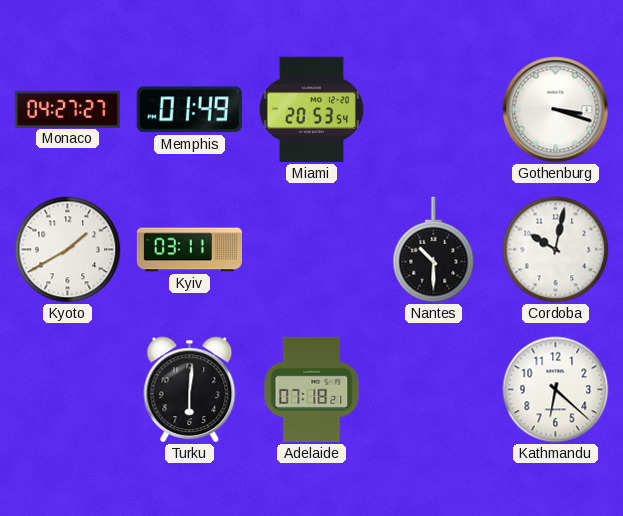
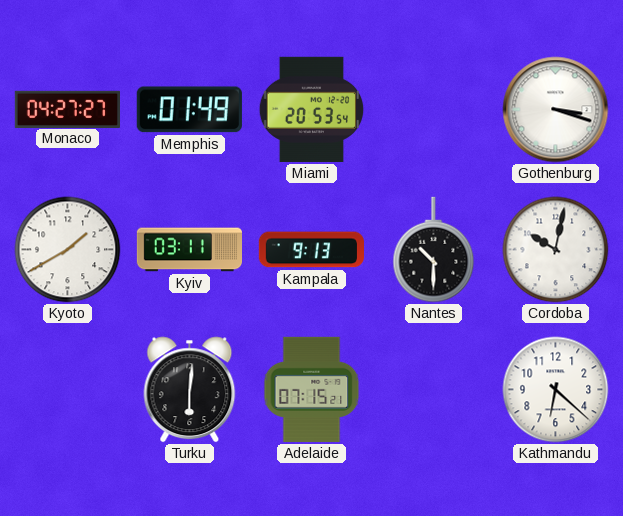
Kampala: none -> 9:13
Adelaide: 07:18 -> 07:15
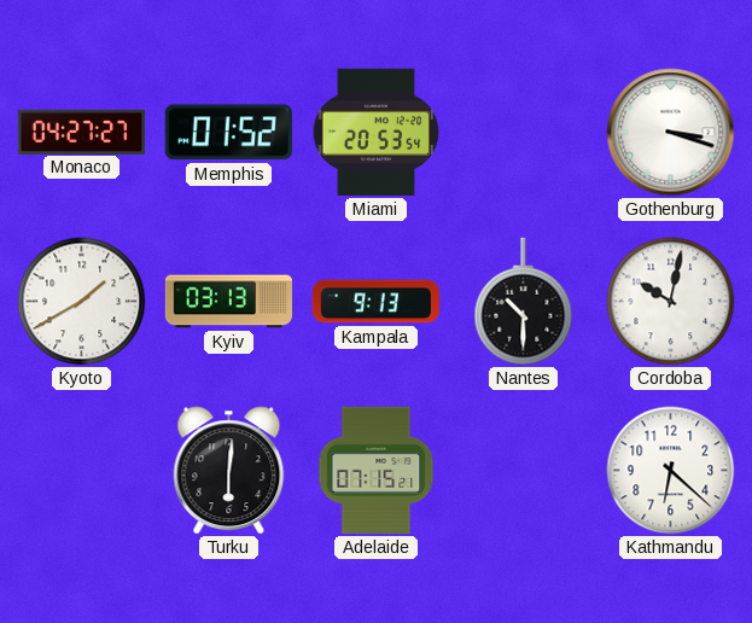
Memphis: 01:49 -> 01:52
Kyiv: 03:11 -> 03:13
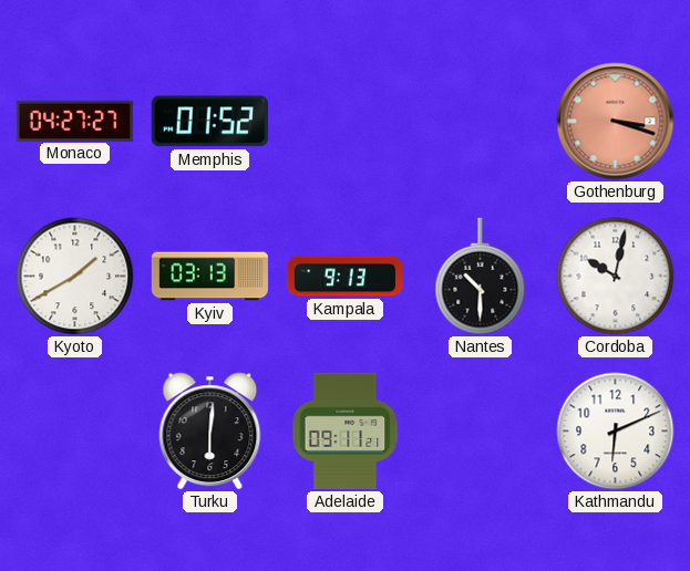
Miami: 20:53 -> none
Gothenburg dial: white -> salmon
Adelaide: 07:15 -> 09:11
Kathmandu: 6:22 -> 6:11
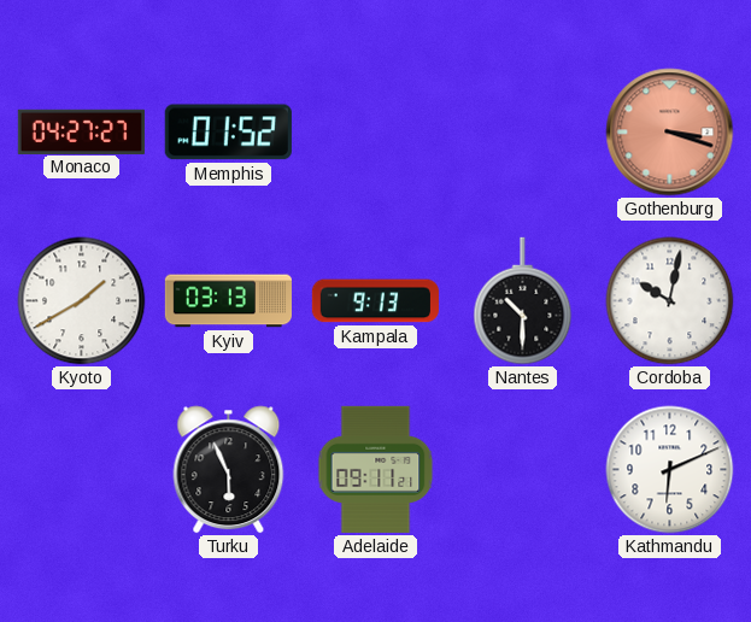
Turku: 6:01 -> 5:56
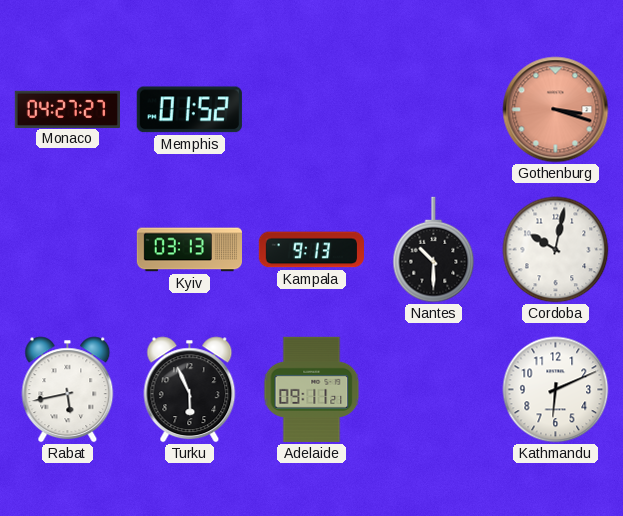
Kyoto: 1:40 -> none
Rabat: none -> 5:43
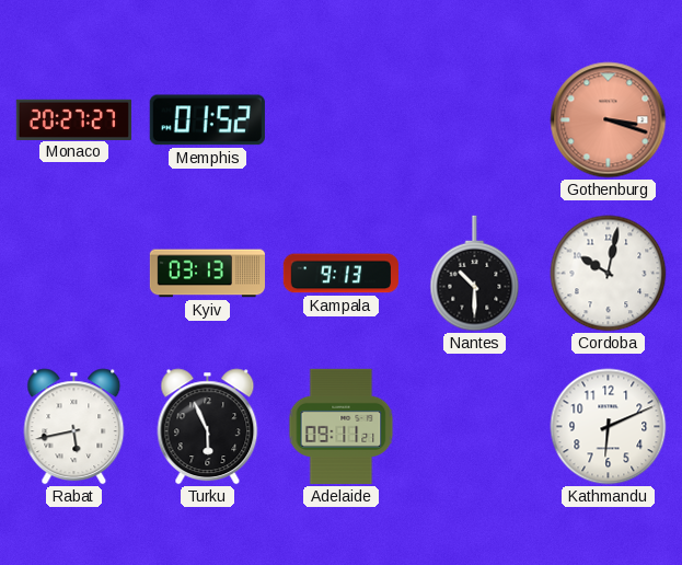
Monaco: 04:27 -> 20:27
